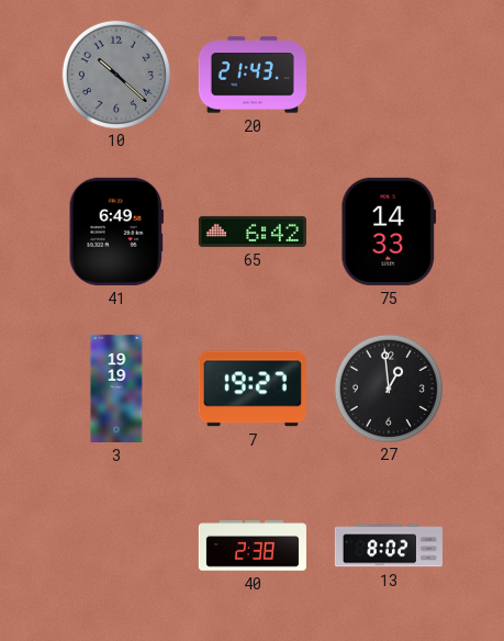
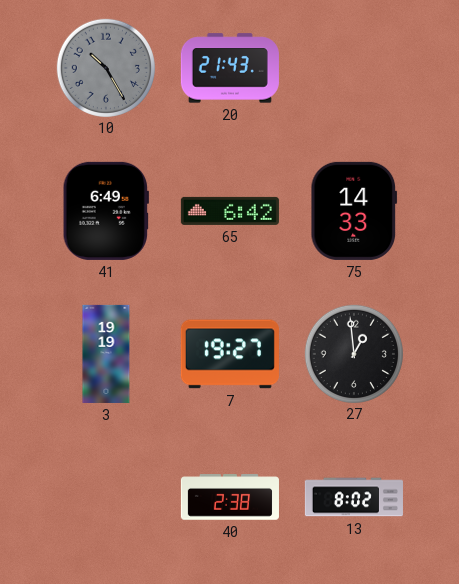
10: 10:22 -> 10:25
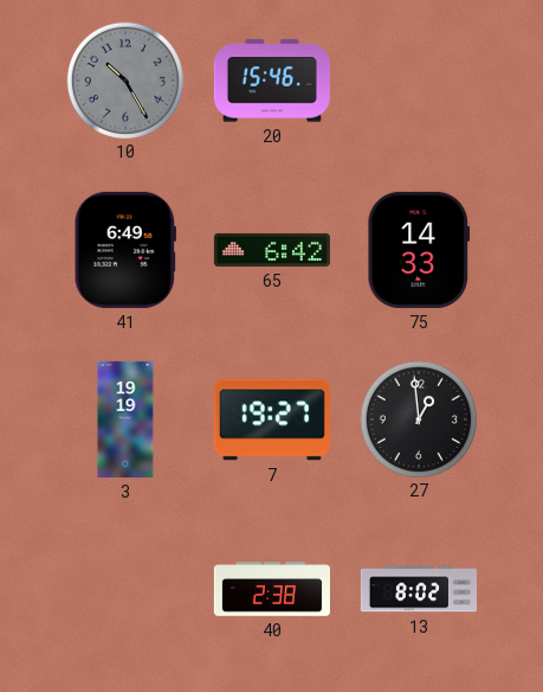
20: 21:43 -> 15:46
